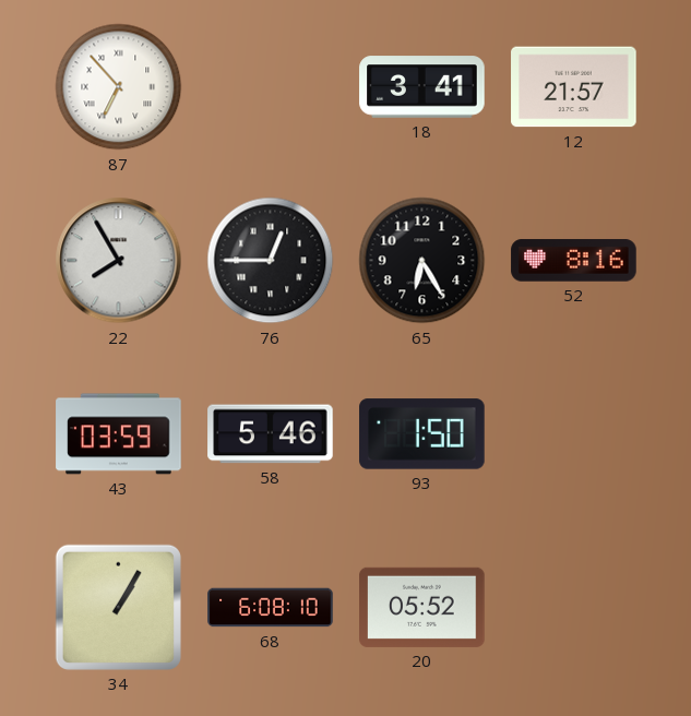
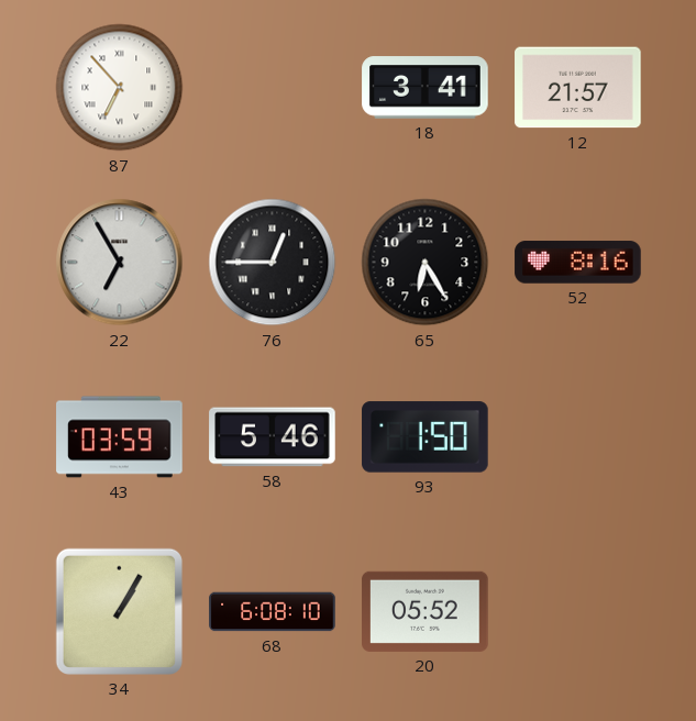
22: 7:55 -> 6:55
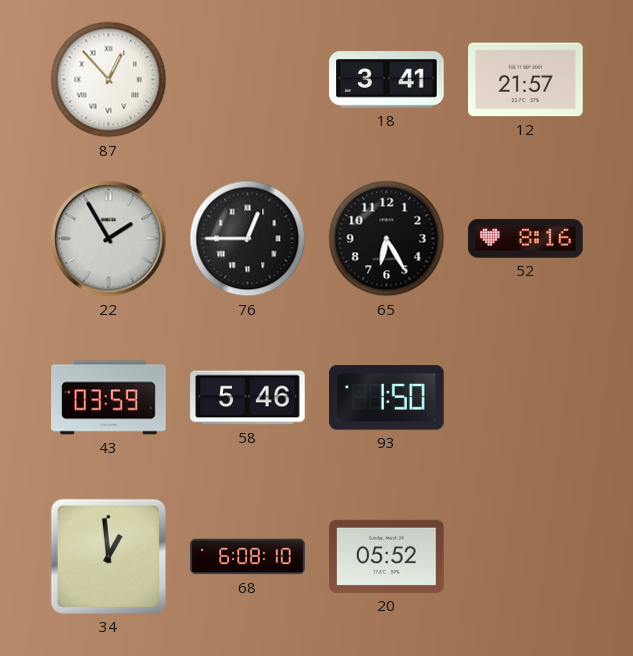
87: 6:53 -> 12:53
22: 6:55 -> 1:55
34: 1:05 -> 12:59
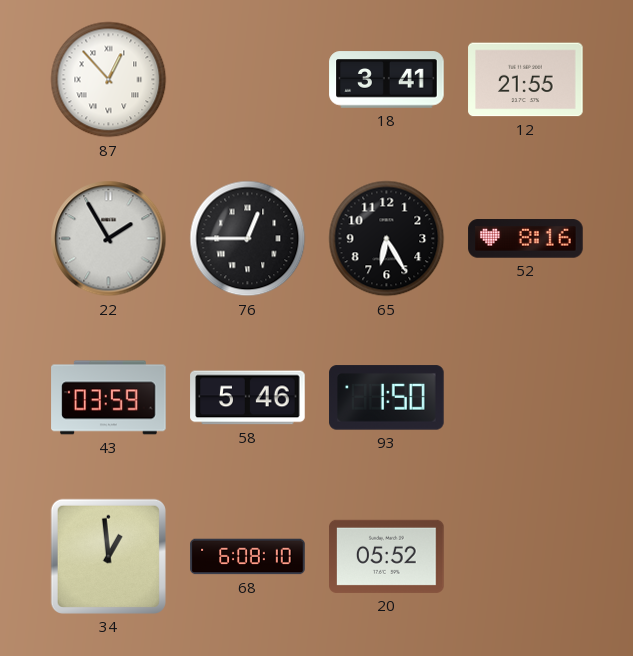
12: 21:57 -> 21:55
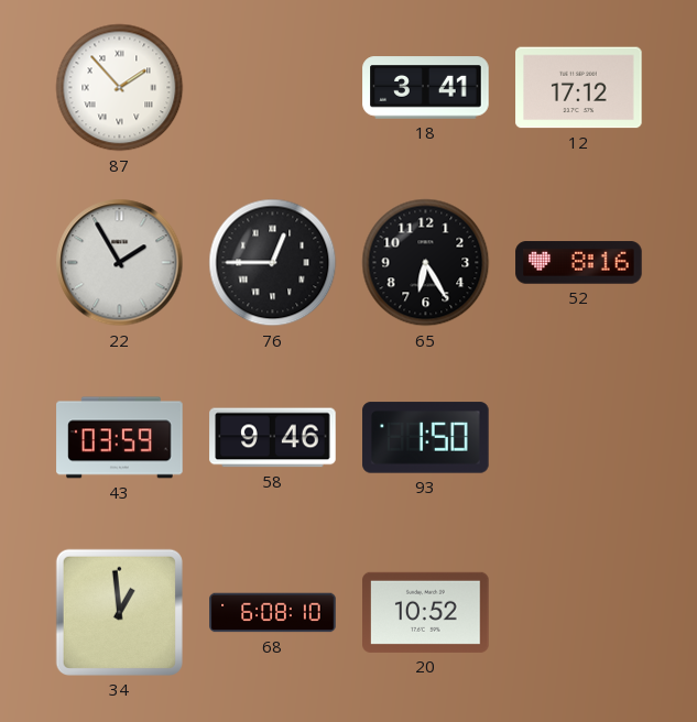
87: 12:53 -> 1:53
12: 21:55 -> 17:12
58: 5:46 -> 9:46
20: 05:52 -> 10:52
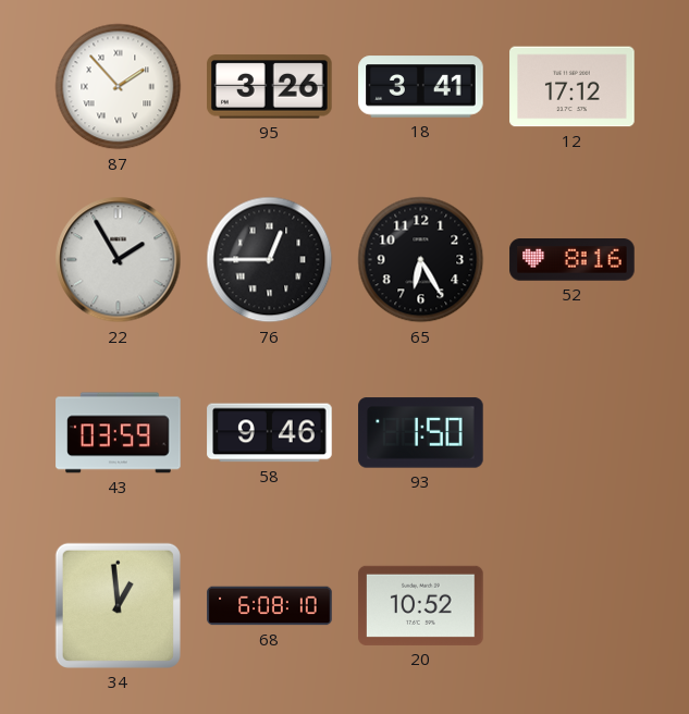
95: none -> 3:26
